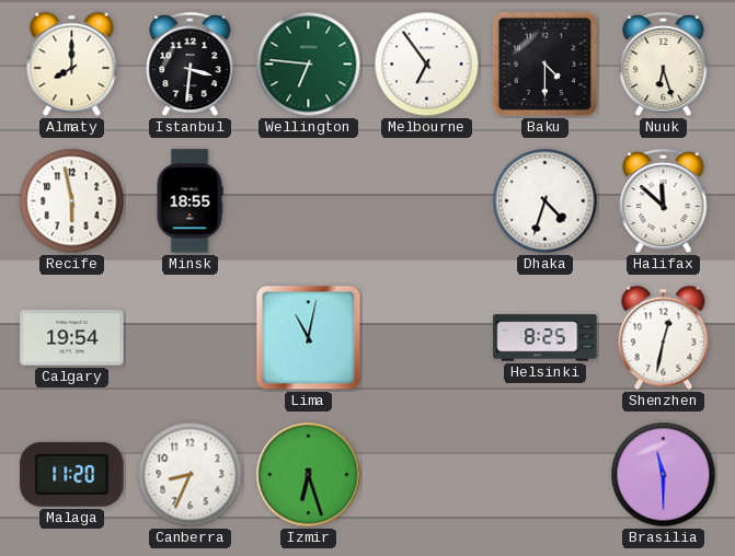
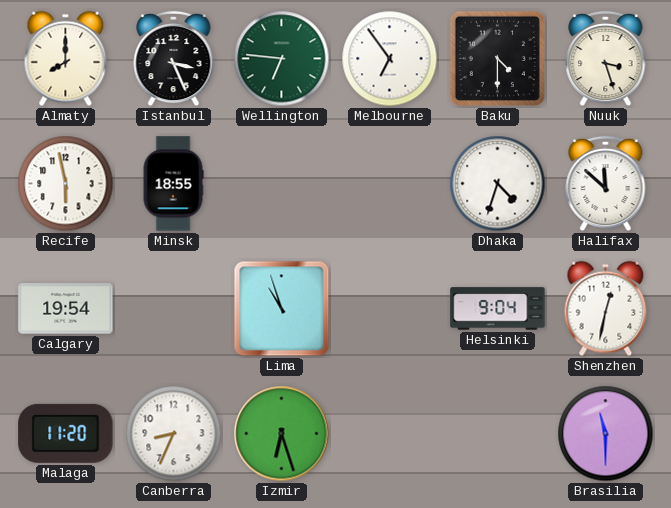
Istanbul: 3:31 -> 3:26
Nuuk: 6:27 -> 3:27
Lima: 11:02 -> 10:57
Helsinki: 8:25 -> 9:04
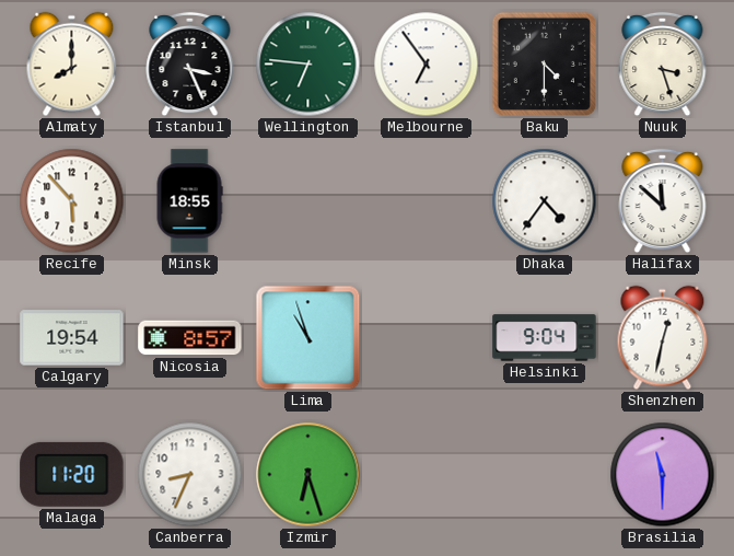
Recife: 5:58 -> 5:53
Dhaka: 4:33 -> 4:36
Nicosia: none -> 8:57
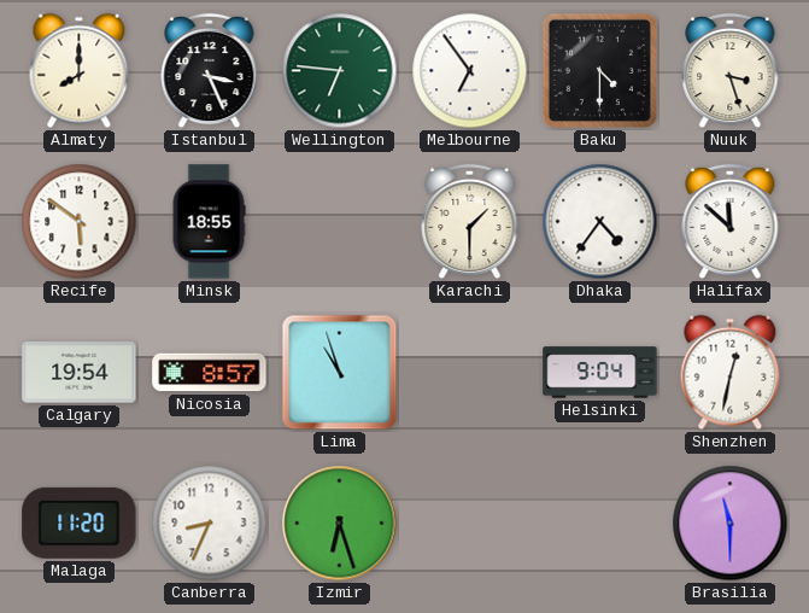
Recife: 5:53 -> 5:51
Karachi: none -> 1:30
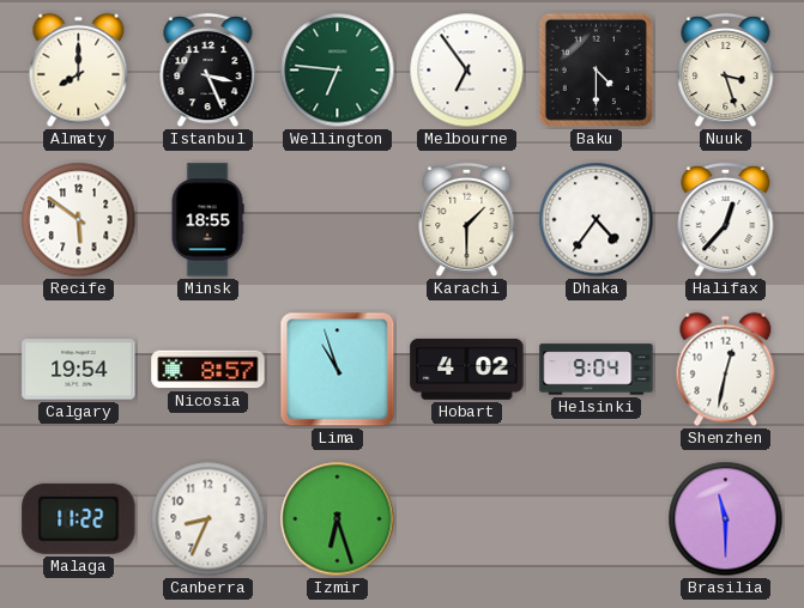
Halifax: 11:52 -> 12:37
Hobart: none -> 4:02
Malaga: 11:20 -> 11:22
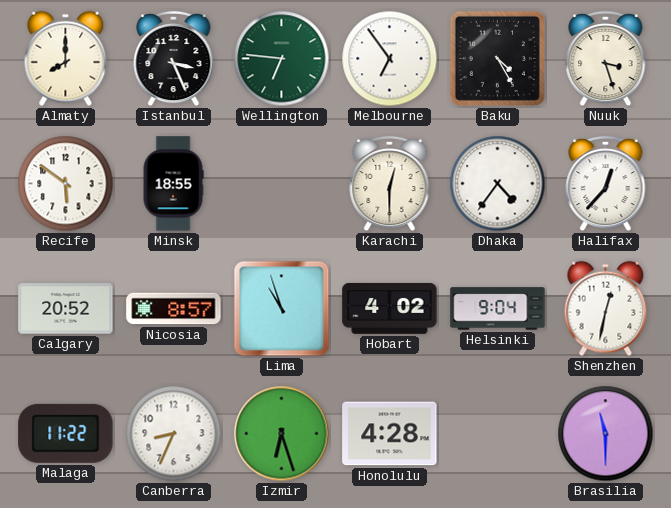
Baku: 4:30 -> 4:25
Karachi: 1:30 -> 12:30
Calgary: 19:54 -> 20:52
Honolulu: none -> 4:28
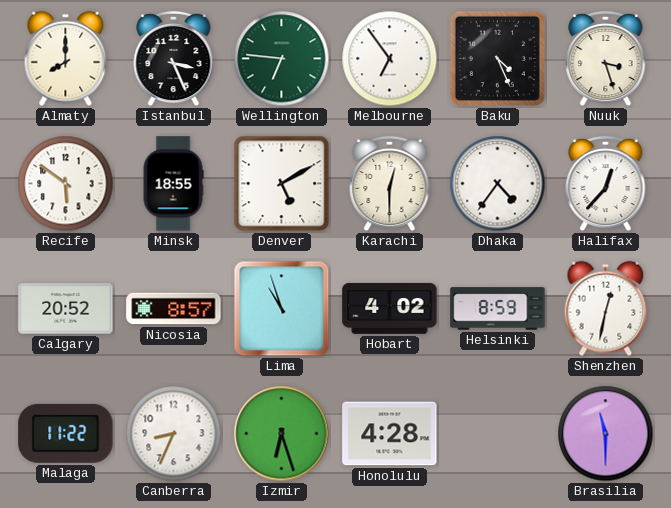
Baku: 4:25 -> 4:26
Denver: none -> 5:10
Helsinki: 9:04 -> 8:59
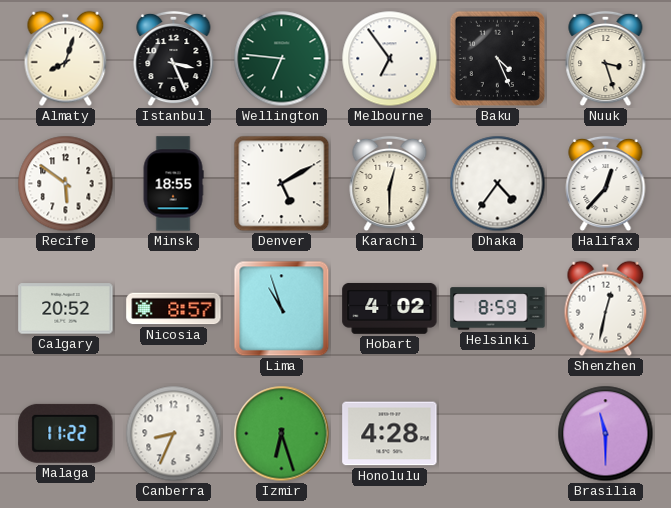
Almaty: 8:00 -> 8:03
